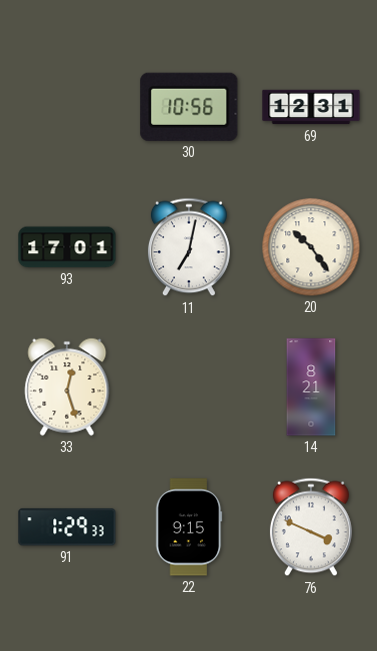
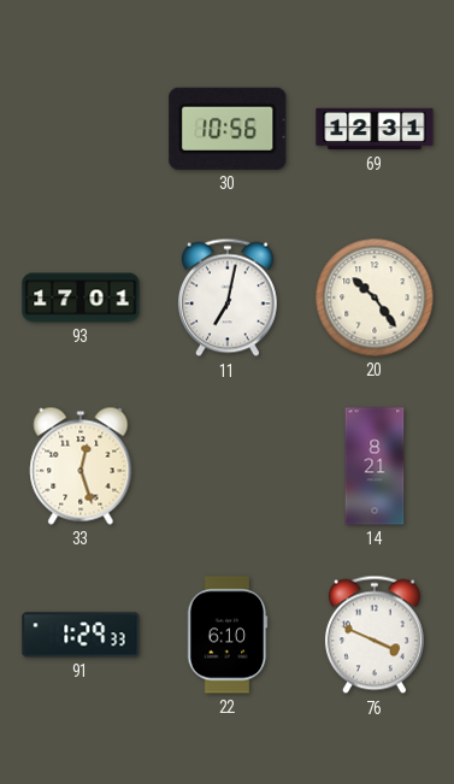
22: 9:15 -> 6:10
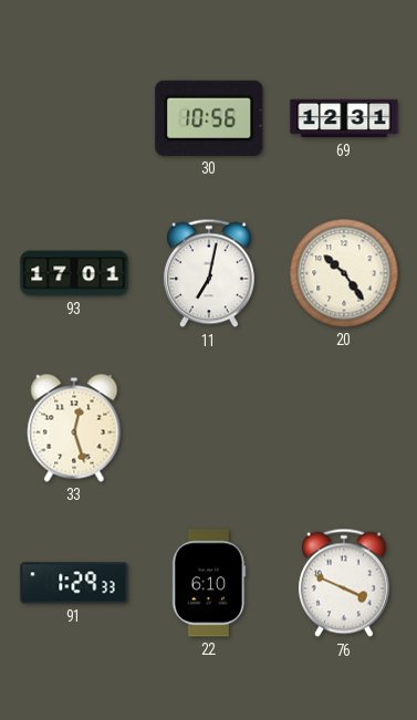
14: 8:21 -> none
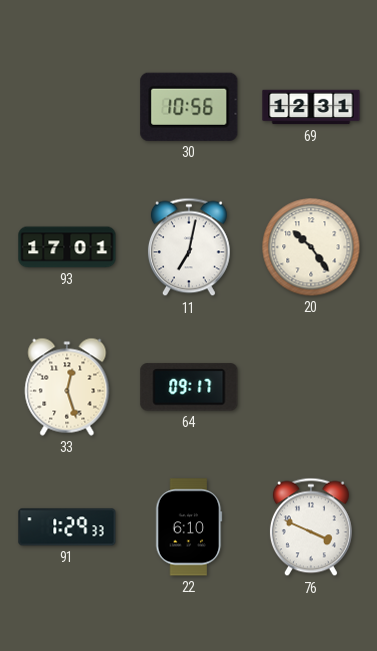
64: none -> 09:17
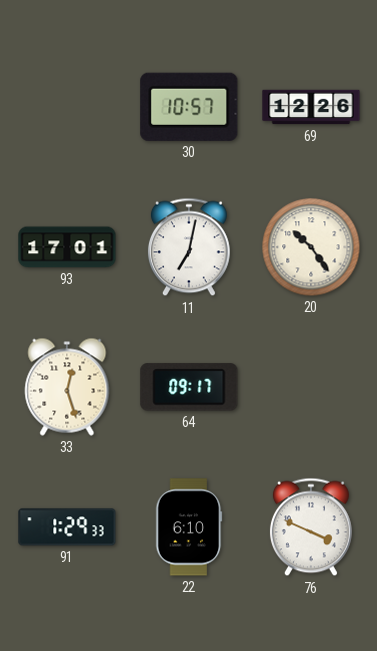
30: 10:56 -> 10:57
69: 12:31 -> 12:26
